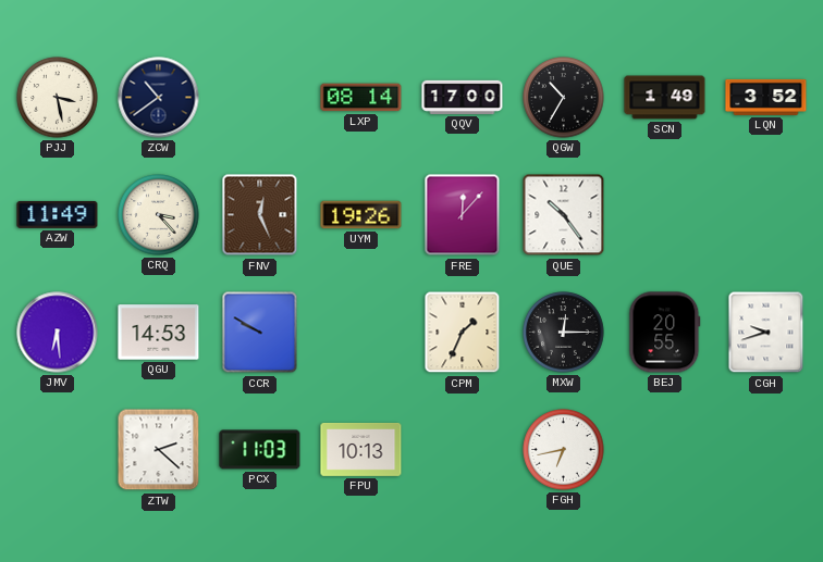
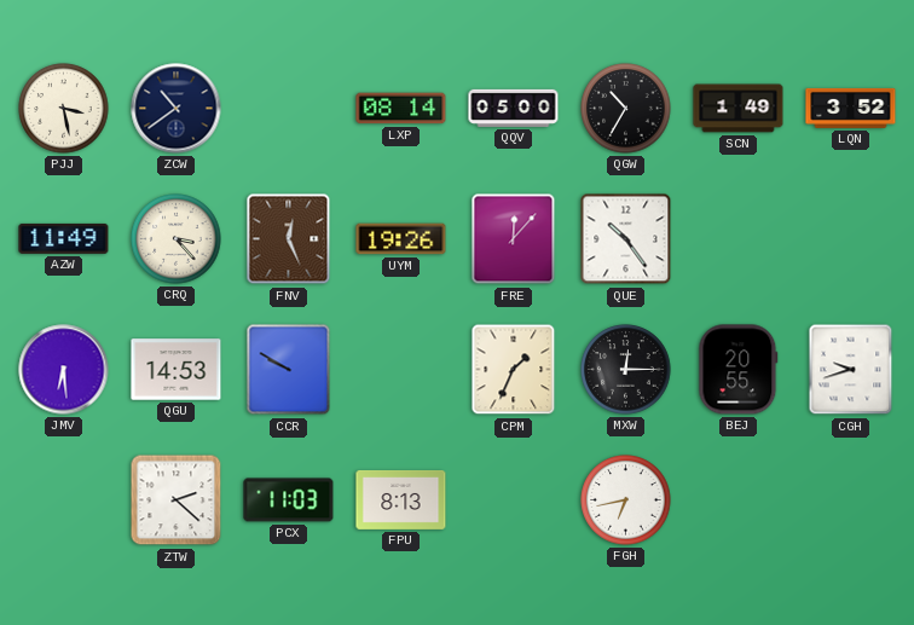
QQV: 17:00 -> 05:00
FPU: 10:13 -> 8:13
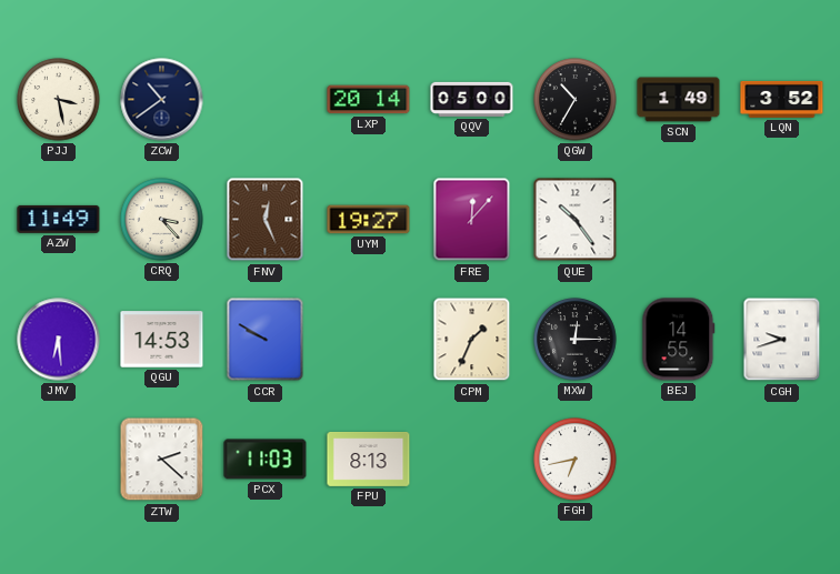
LXP: 08:14 -> 20:14
UYM: 19:26 -> 19:27
BEJ: 20:55 -> 14:55
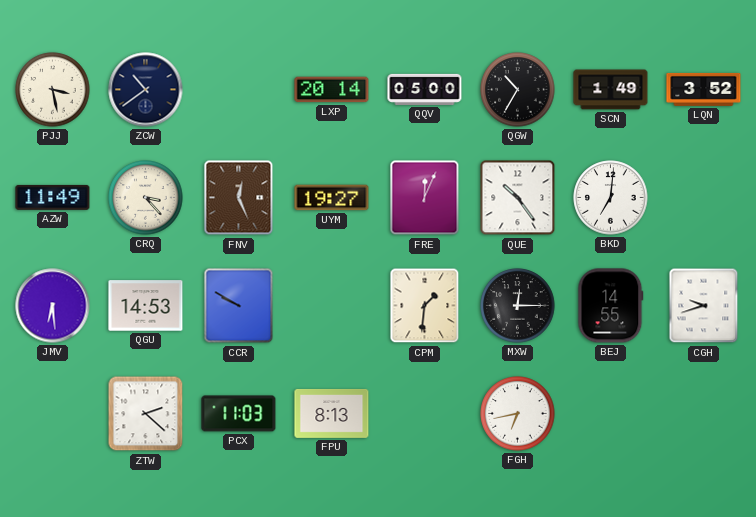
FRE: 12:07 -> 12:04
BKD: none -> 7:01
CPM: 1:34 -> 1:31
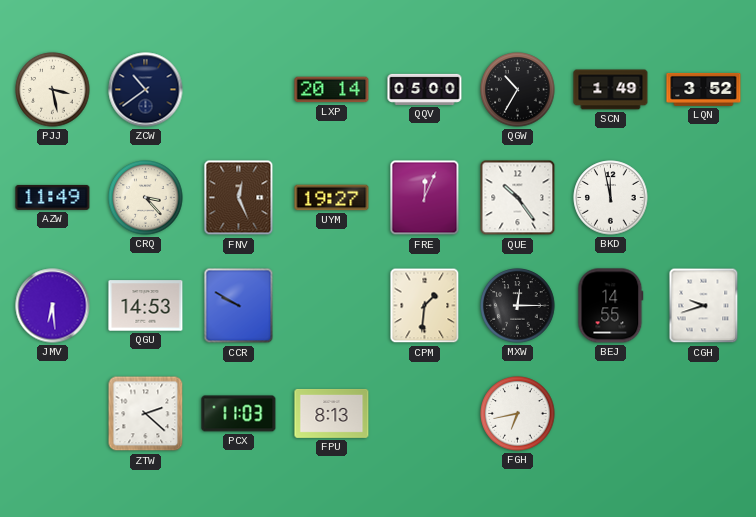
BKD: 7:01 -> 11:58
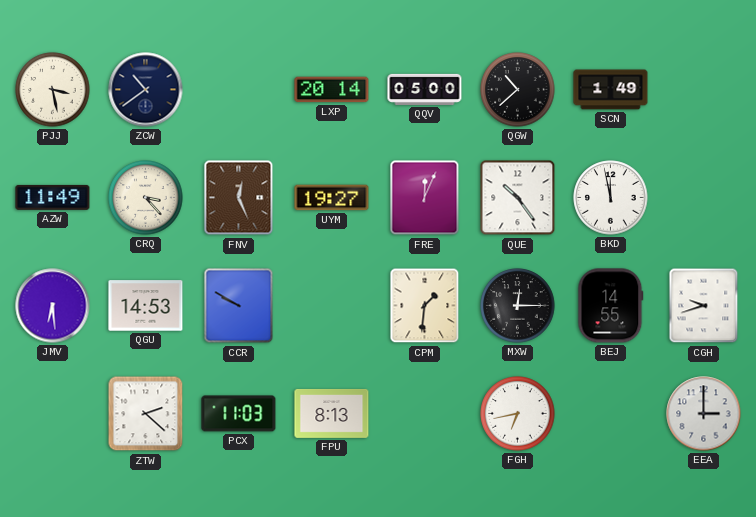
QGW: 10:35 -> 10:38
LQN: 3:52 -> none
EEA: none -> 3:00
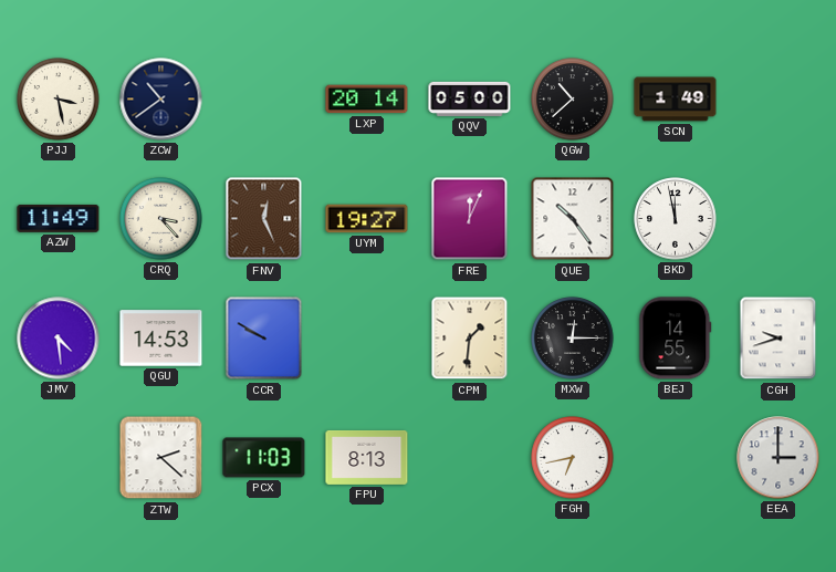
JMV: 6:29 -> 4:29
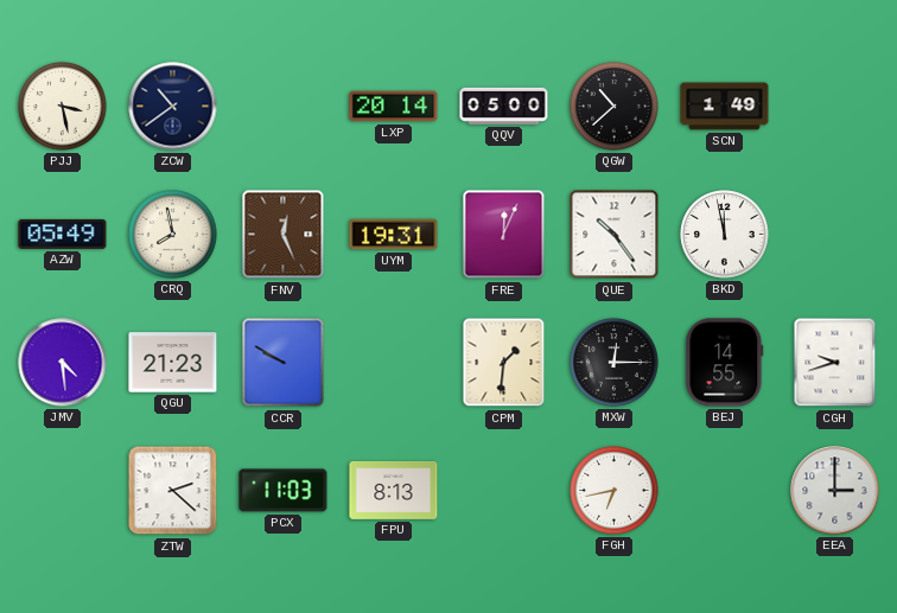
AZW: 11:49 -> 05:49
CRQ: 3:23 -> 7:58
UYM: 19:27 -> 19:31
QGU: 14:53 -> 21:23
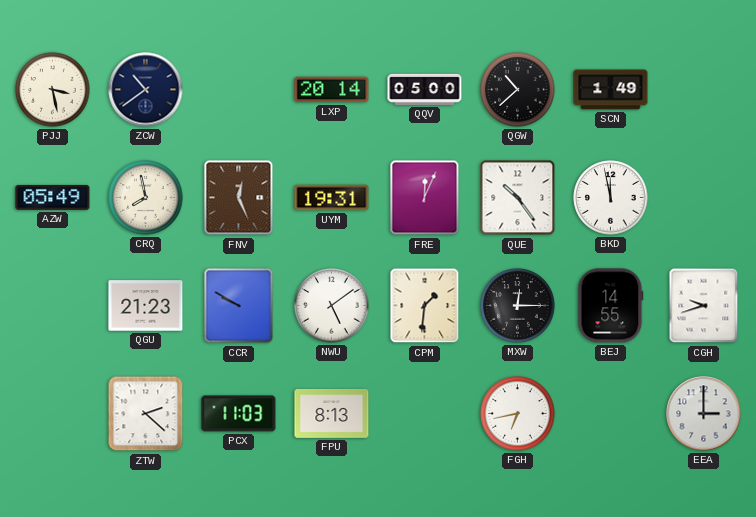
JMV: 4:29 -> none
NWU: none -> 5:09
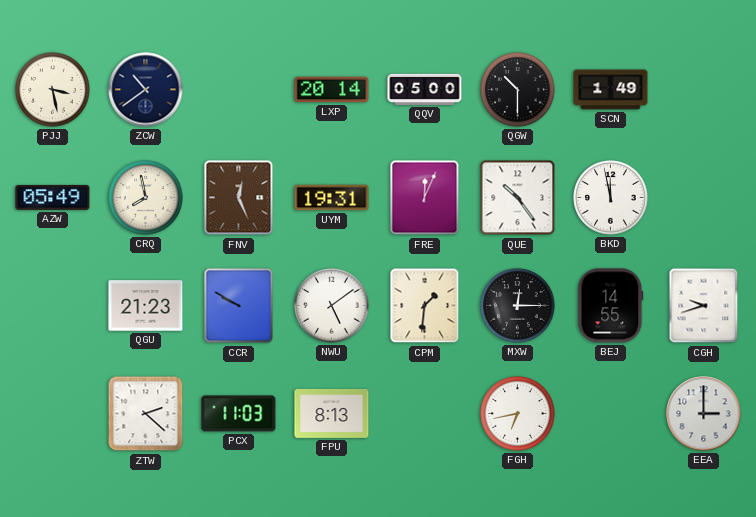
QGW: 10:38 -> 10:30
